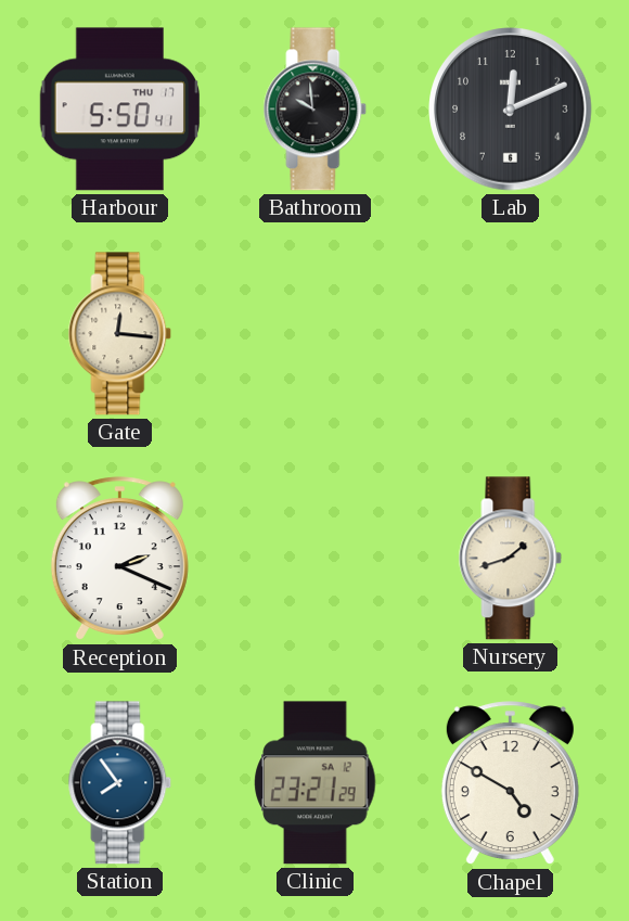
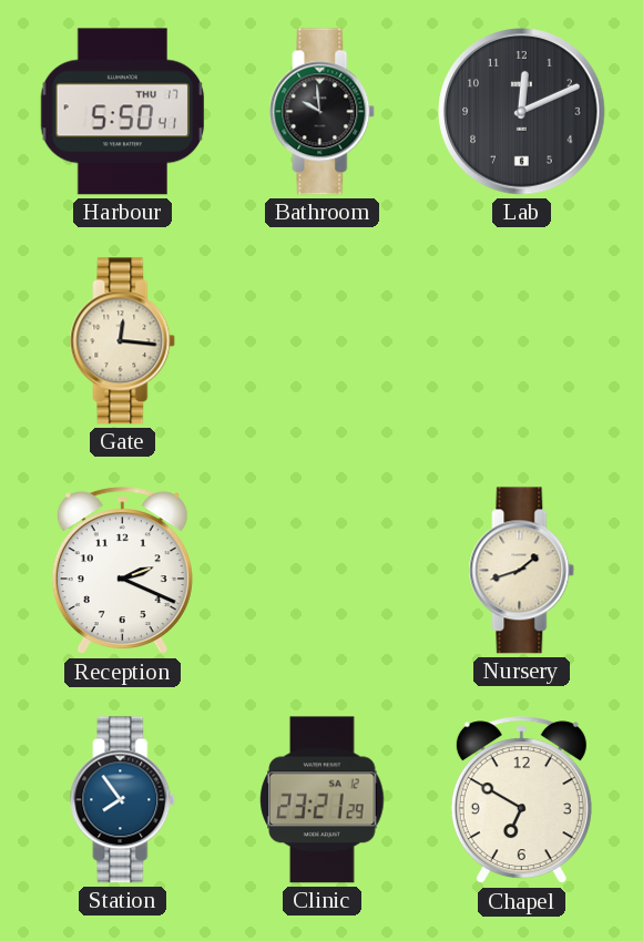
Chapel: 4:50 -> 6:50
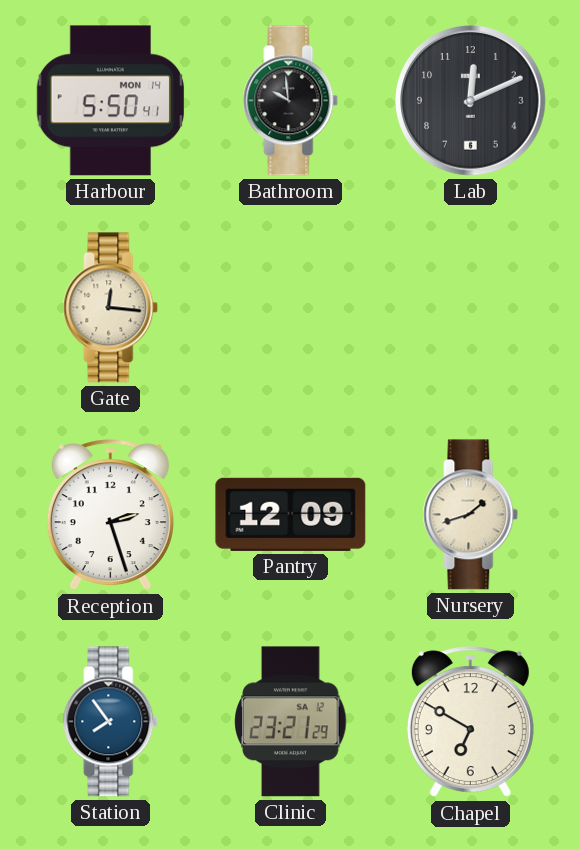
Harbour date: THU 17 -> MON 14
Reception: 2:19 -> 2:27
Pantry: none -> 12:09
